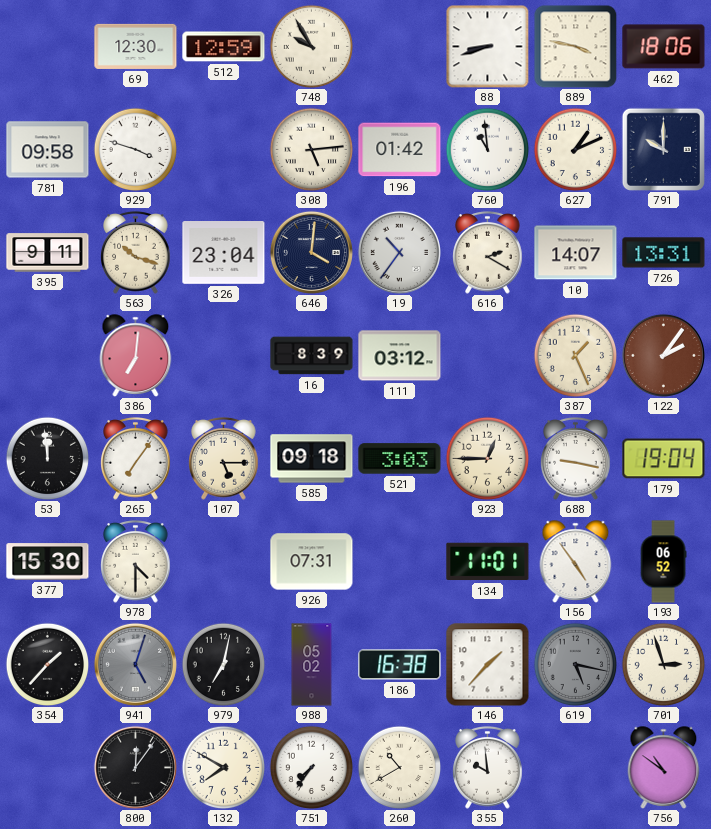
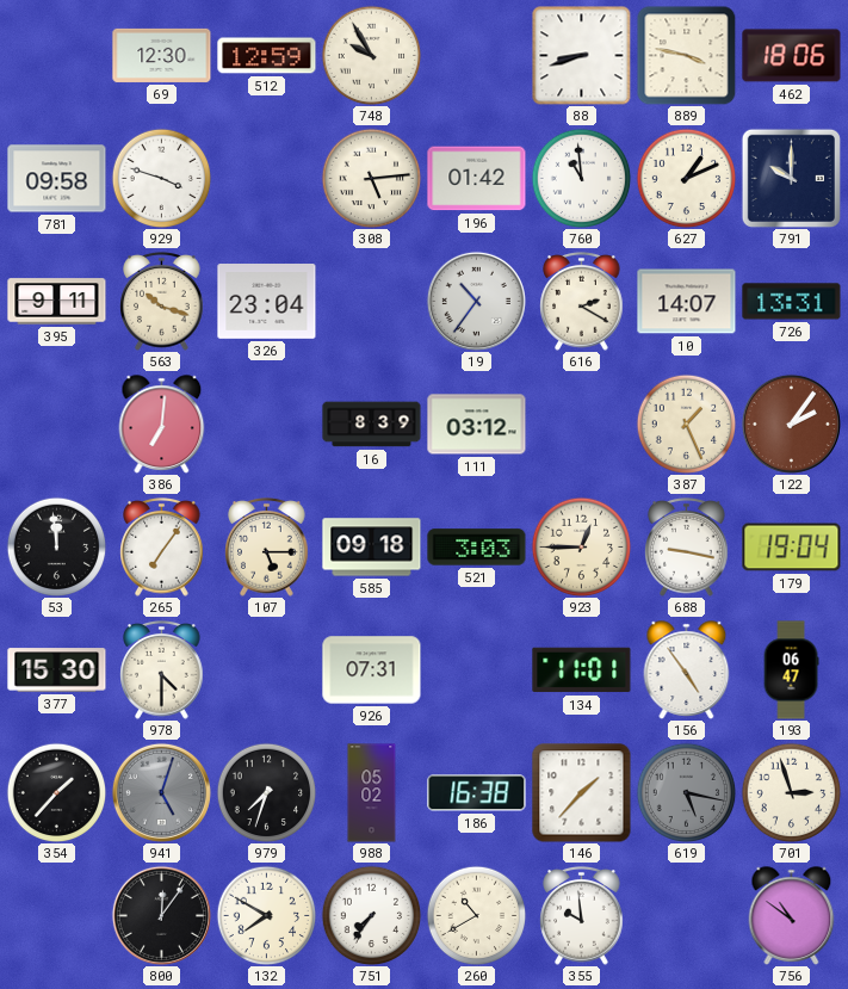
646: 4:01 -> none
193: 06:52 -> 06:47
979: 7:02 -> 7:33
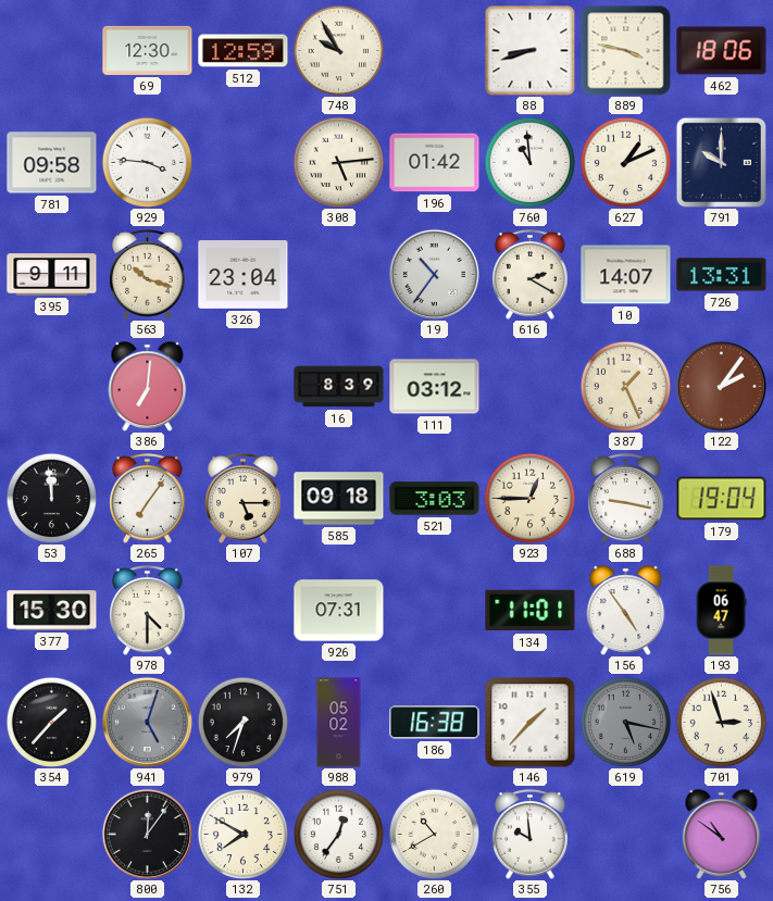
929: 3:48 -> 3:46
751: 7:36 -> 12:36
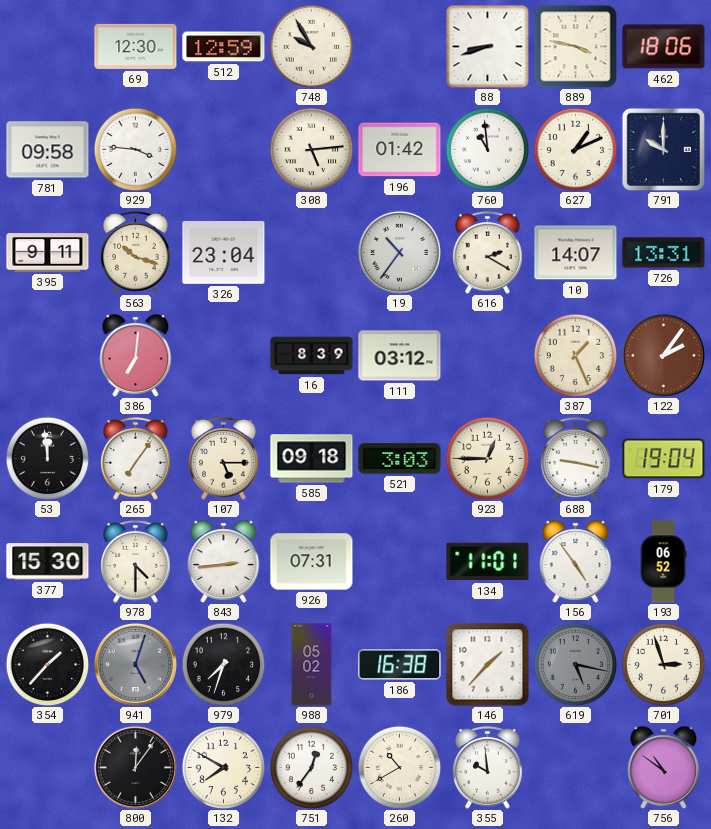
843: none -> 2:44
193: 06:47 -> 06:52
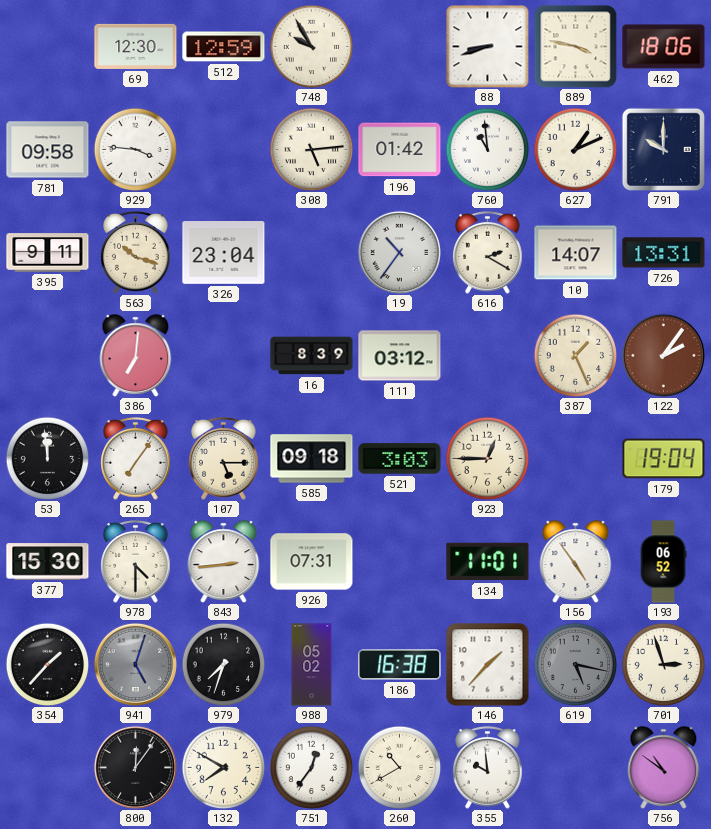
688: 9:17 -> none
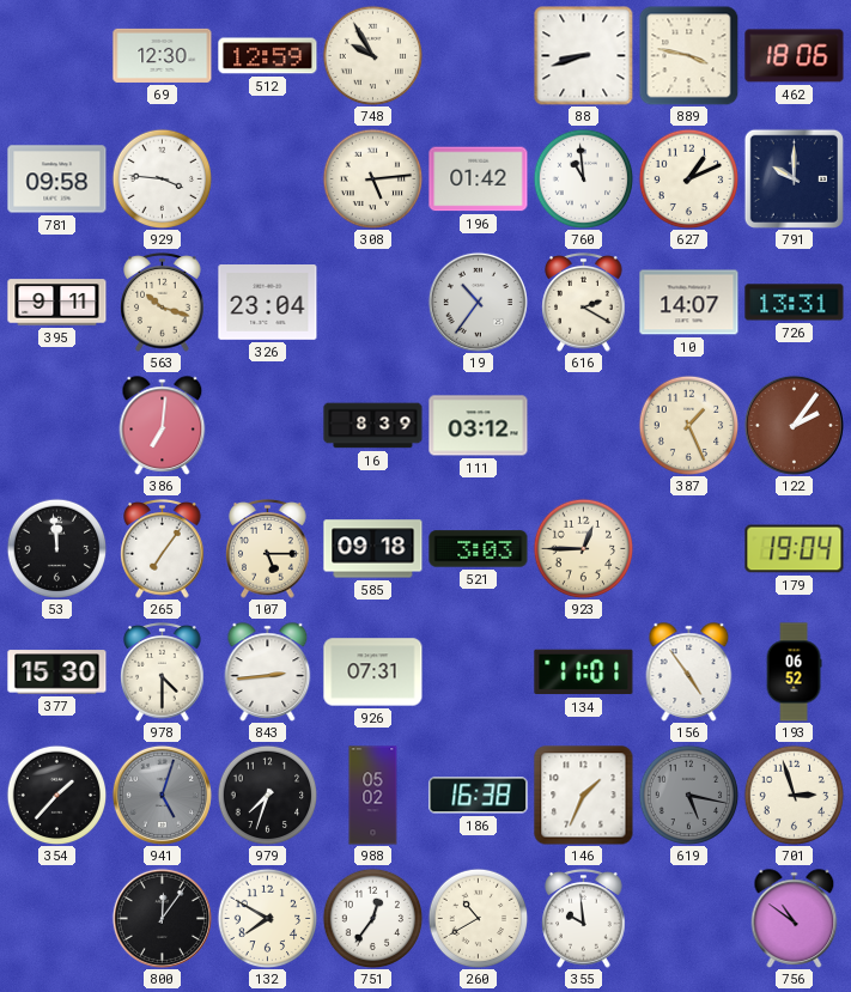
146: 1:37 -> 1:34
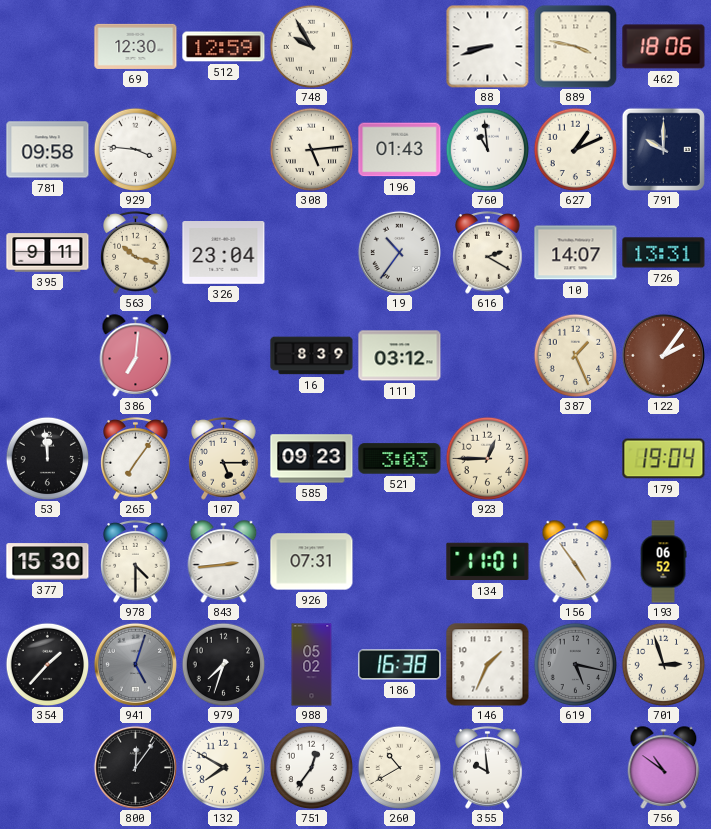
196: 01:42 -> 01:43
585: 09:18 -> 09:23
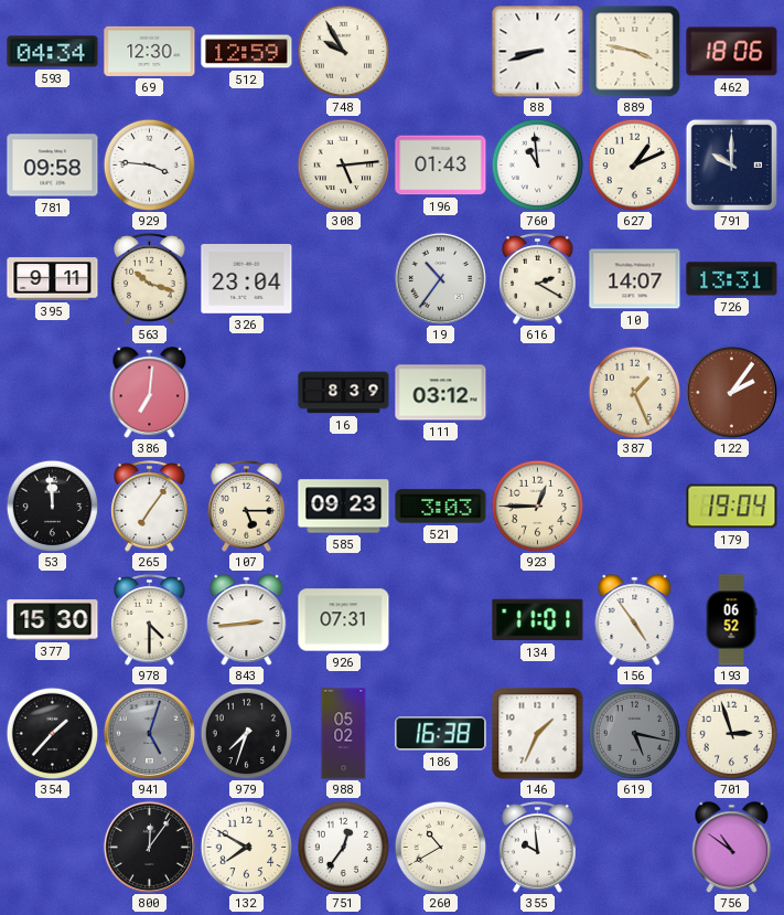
593: none -> 04:34
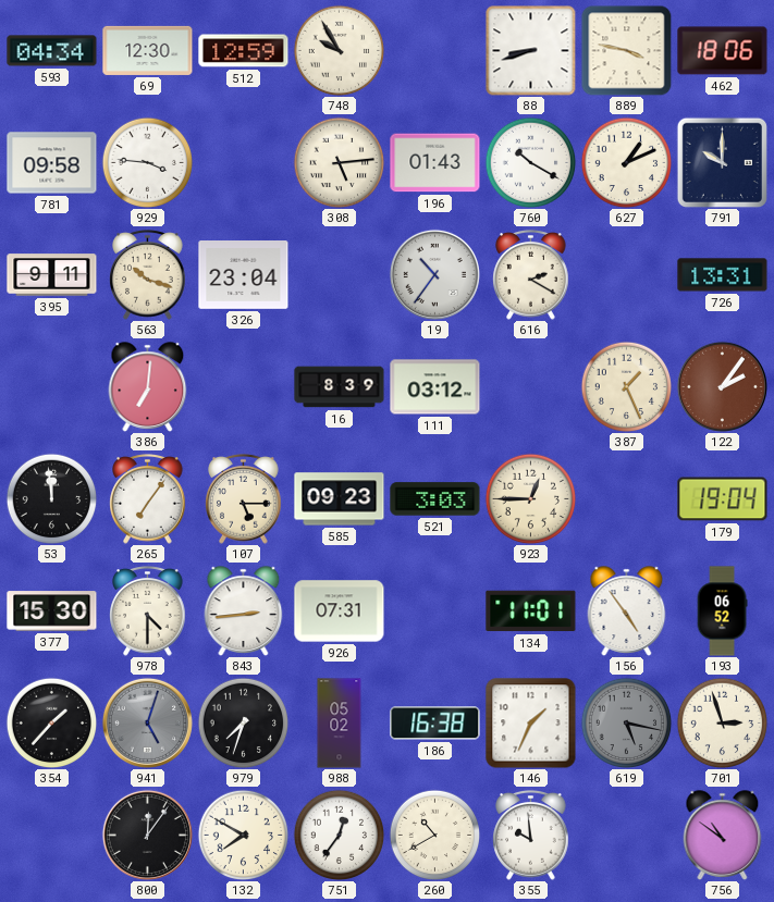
760: 10:59 -> 10:20
10: 14:07 -> none
